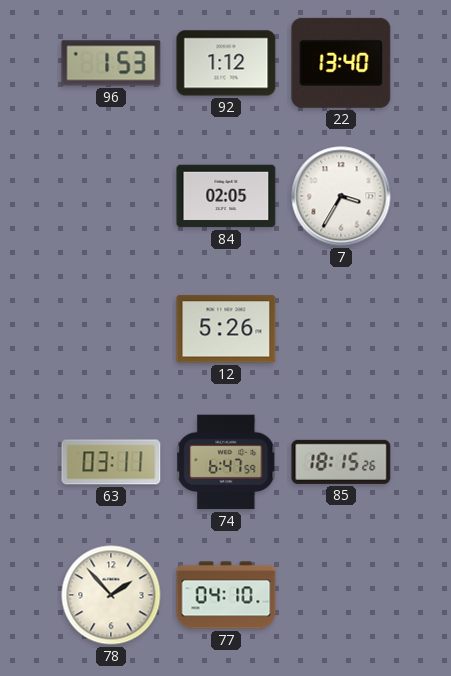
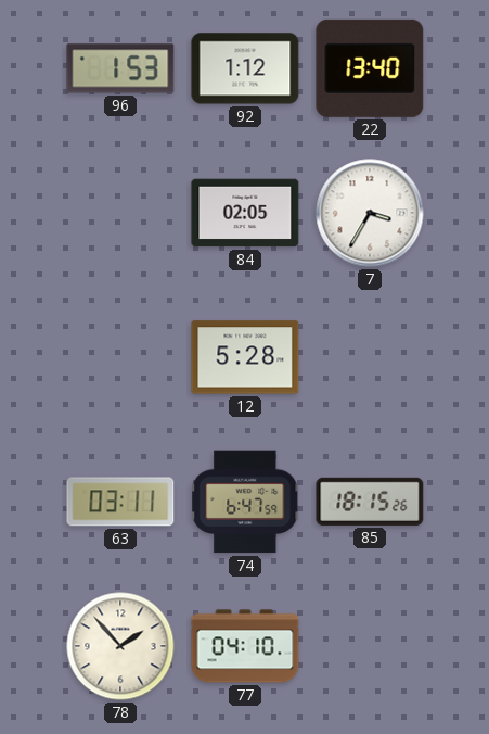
12: 5:26 -> 5:28
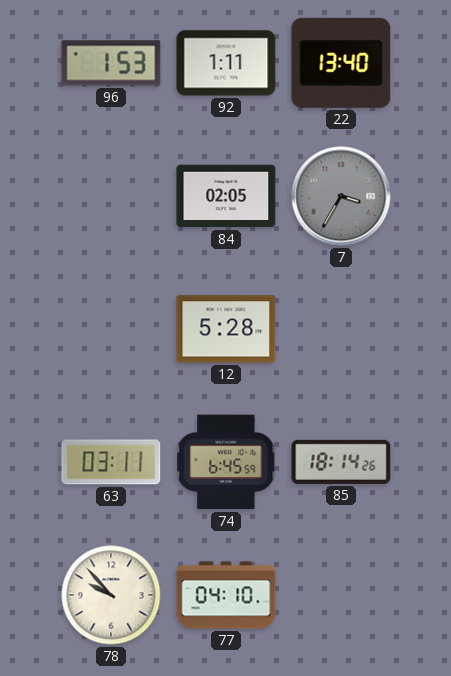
92: 1:12 -> 1:11
7 dial: white -> grey
74: 6:47 -> 6:45
85: 18:15 -> 18:14
78: 1:53 -> 9:53
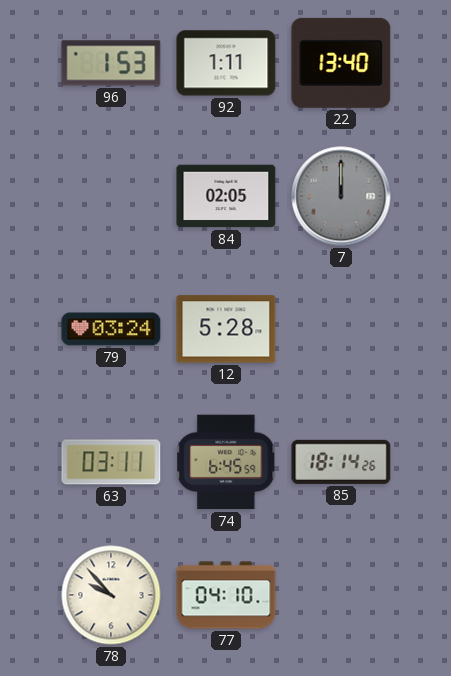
7: 3:35 -> 12:00
79: none -> 03:24
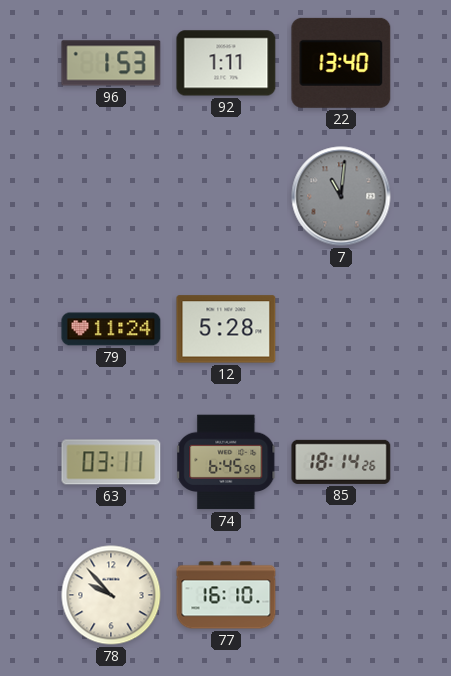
84: 02:05 -> none
7: 12:00 -> 11:01
79: 03:24 -> 11:24
77: 04:10 -> 16:10
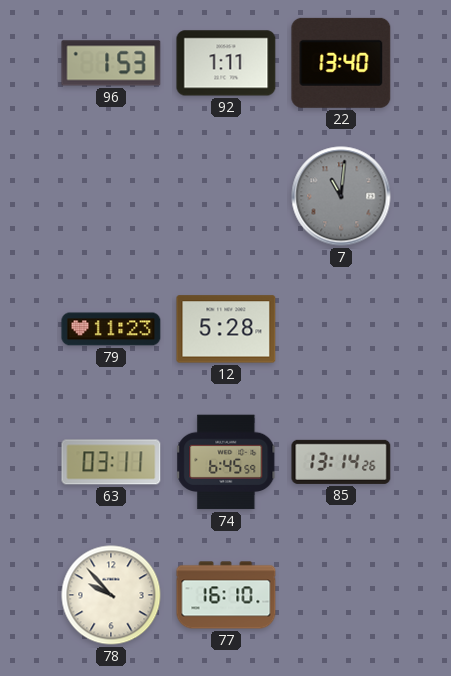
79: 11:24 -> 11:23
85: 18:14 -> 13:14
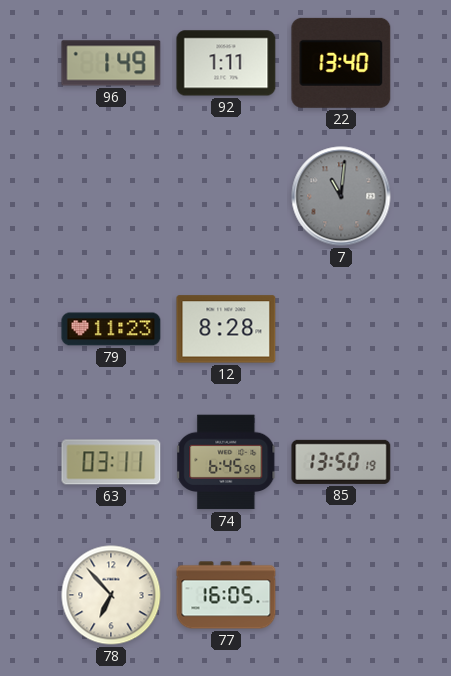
96: 1:53 -> 1:49
12: 5:28 -> 8:28
85: 13:14 -> 13:50
78: 9:53 -> 6:53
77: 16:10 -> 16:05
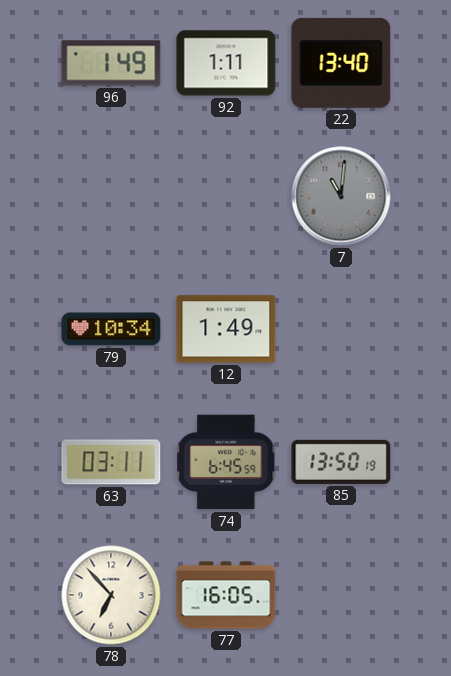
79: 11:23 -> 10:34
12: 8:28 -> 1:49
